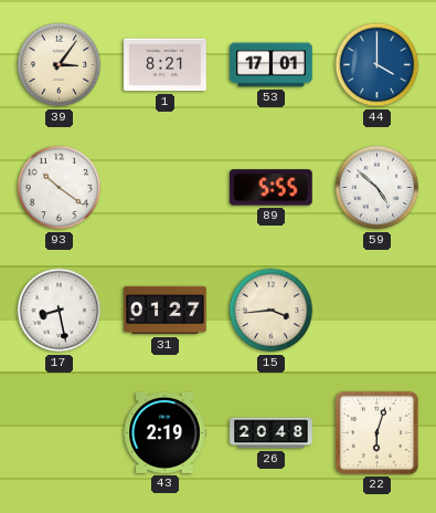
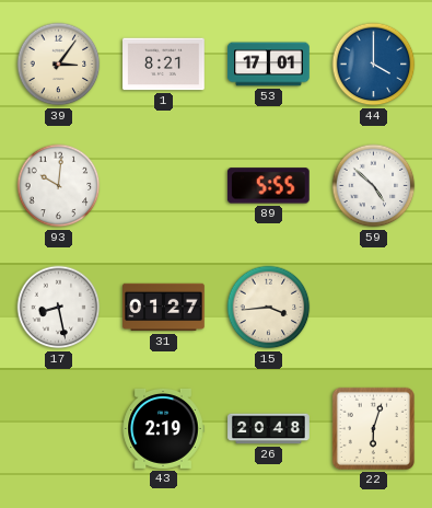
93: 10:21 -> 10:01
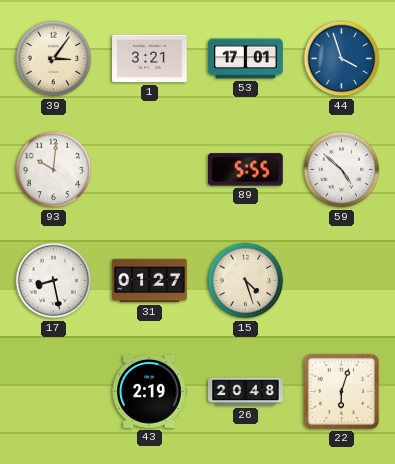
1: 8:21 -> 3:21
44: 4:00 -> 3:57
15: 3:44 -> 4:27
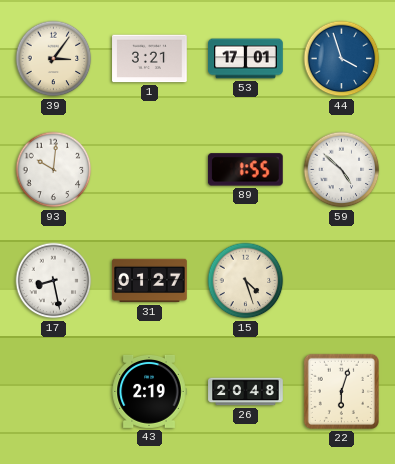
89: 5:55 -> 1:55
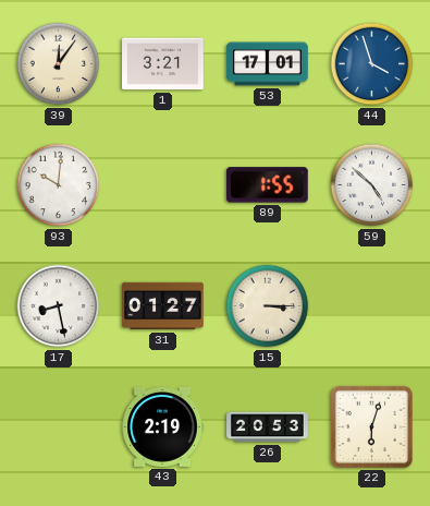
39: 3:06 -> 12:06
15: 4:27 -> 3:15
26: 20:48 -> 20:53
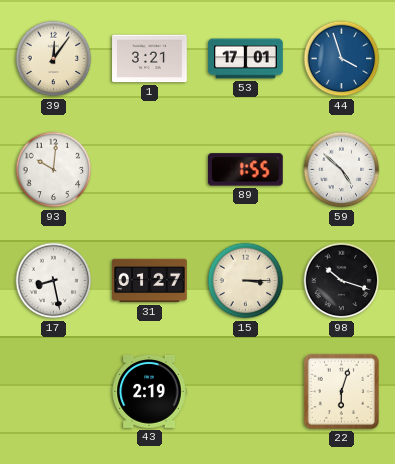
98: none -> 10:18
26: 20:53 -> none
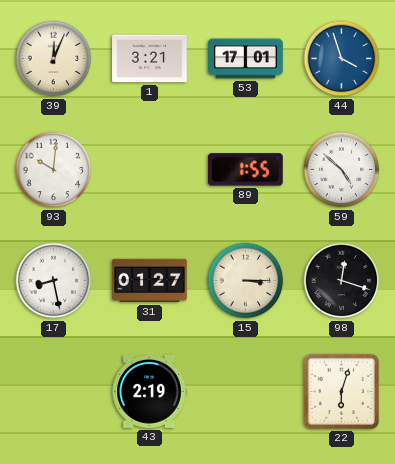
39: 12:06 -> 12:04
98: 10:18 -> 12:18
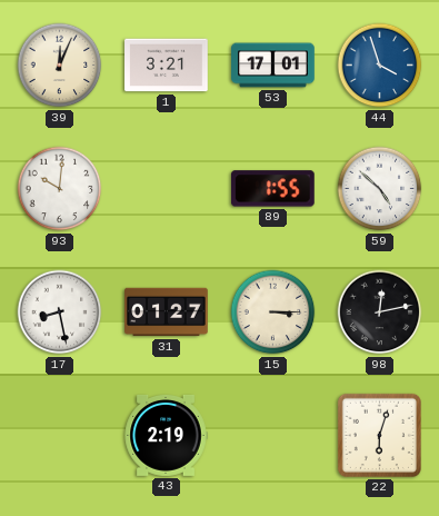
98: 12:18 -> 12:13
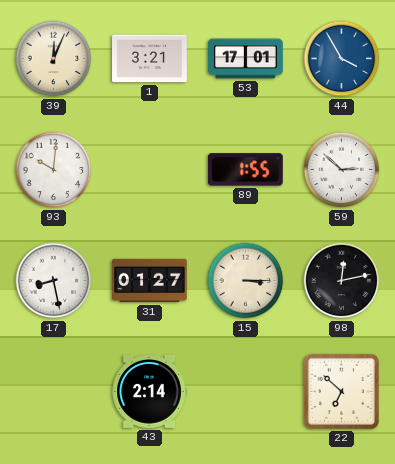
44: 3:57 -> 3:55
59: 4:52 -> 2:52
43: 2:19 -> 2:14
22: 6:03 -> 6:52
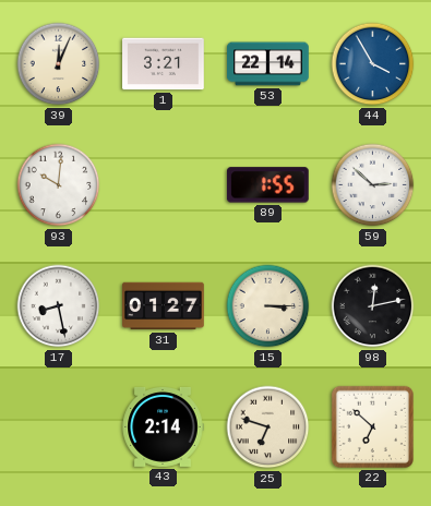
53: 17:01 -> 22:14
25: none -> 6:48
